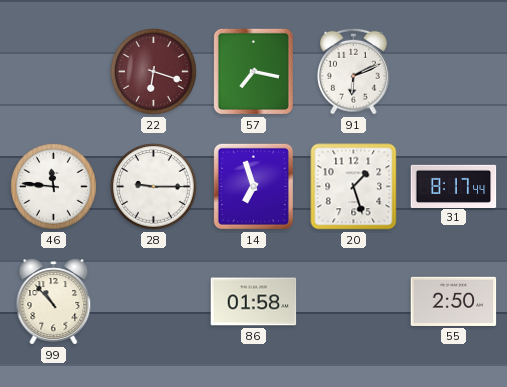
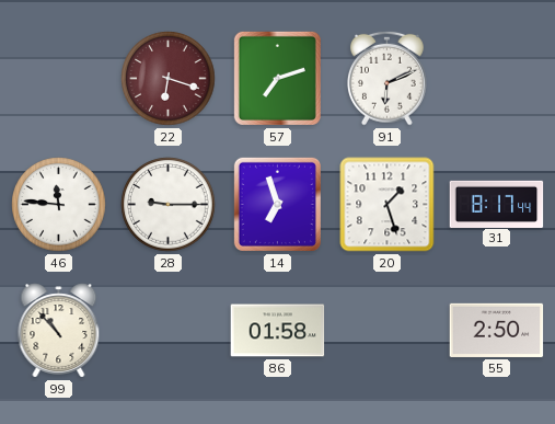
57: 7:17 -> 7:12
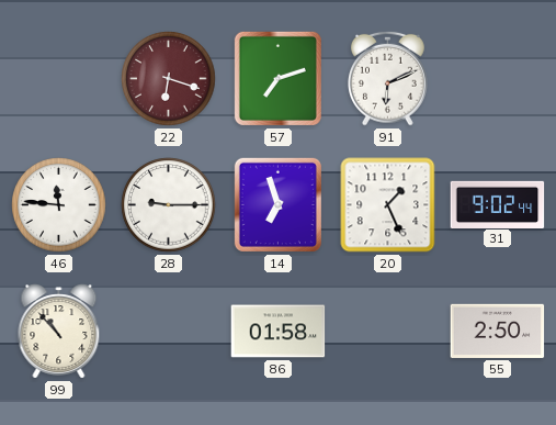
20: 1:27 -> 1:26
31: 8:17 -> 9:02
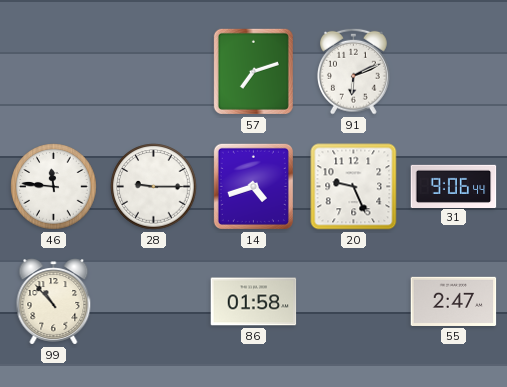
22: 6:18 -> none
14: 6:57 -> 4:42
20: 1:26 -> 9:26
31: 9:02 -> 9:06
55: 2:50 -> 2:47
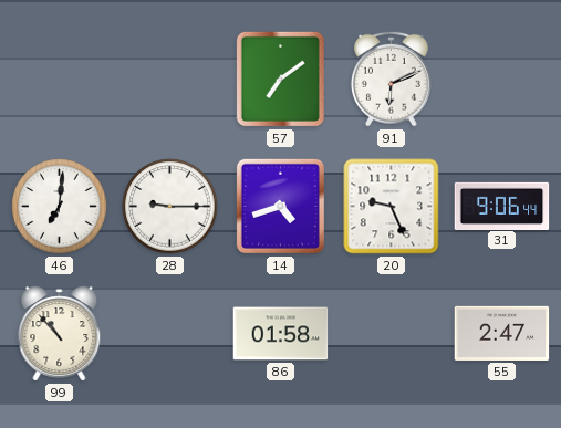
57: 7:12 -> 7:09
46: 11:46 -> 7:01
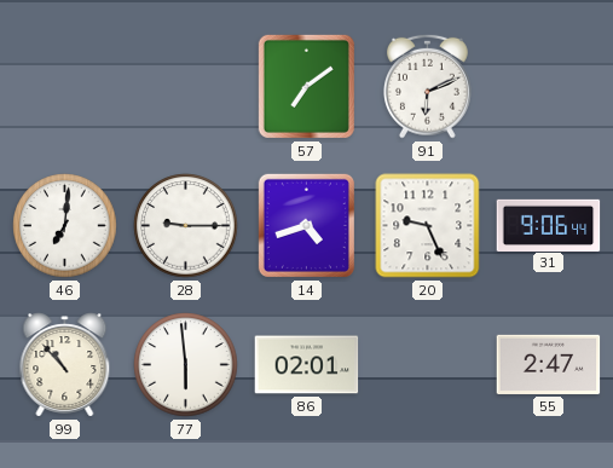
77: none -> 5:59
86: 01:58 -> 02:01
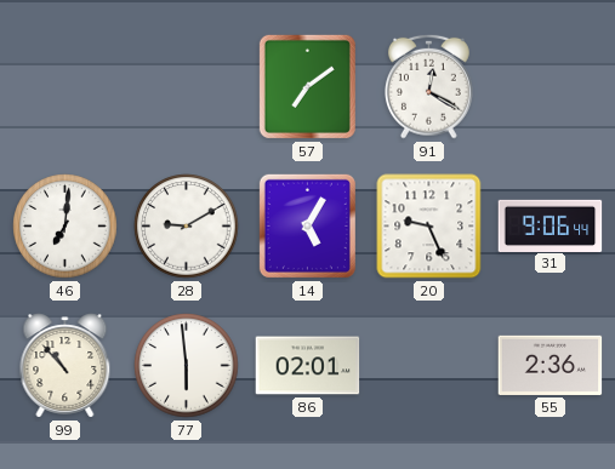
91: 6:11 -> 12:20
28: 9:15 -> 9:10
14: 4:42 -> 5:05
55: 2:47 -> 2:36
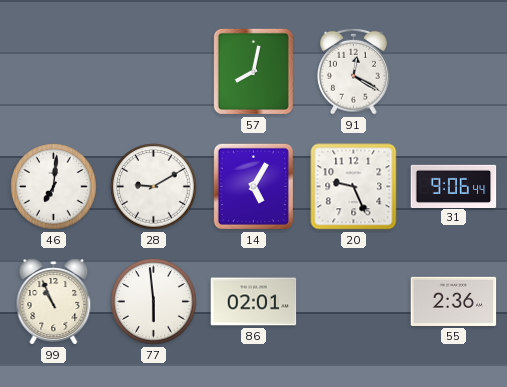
57: 7:09 -> 8:02
99: 10:53 -> 10:56
